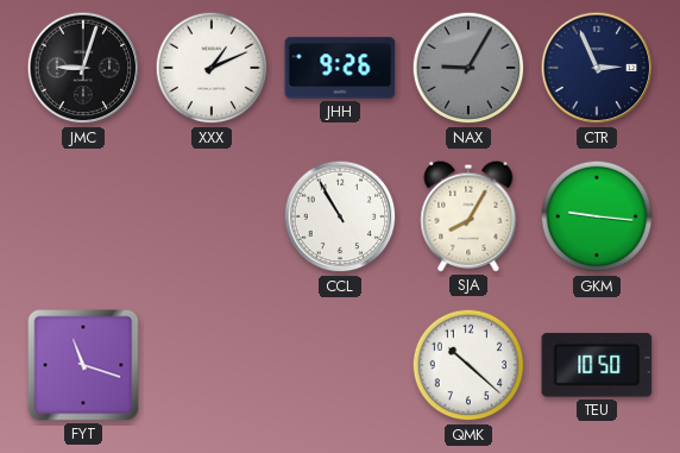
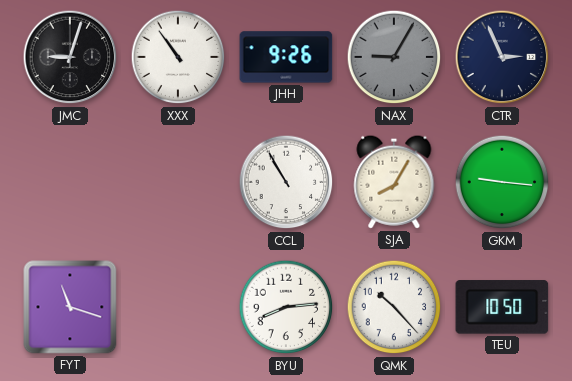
XXX: 1:11 -> 10:54
BYU: none -> 8:14
QMK: 10:22 -> 10:23
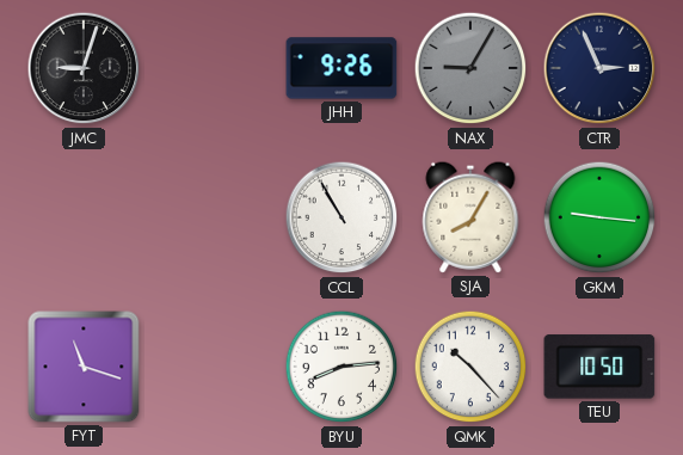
XXX: 10:54 -> none
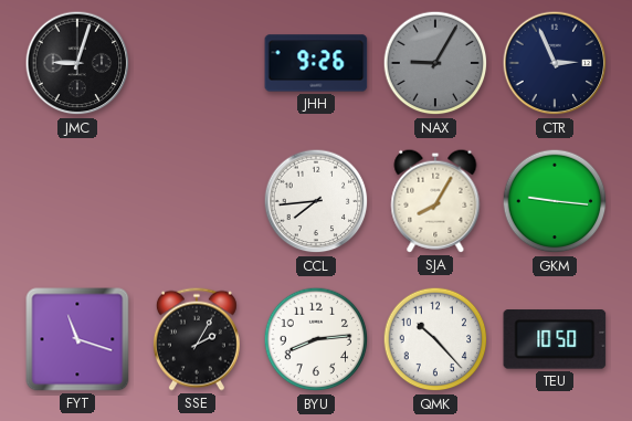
CCL: 10:55 -> 7:44
SSE: none -> 2:05
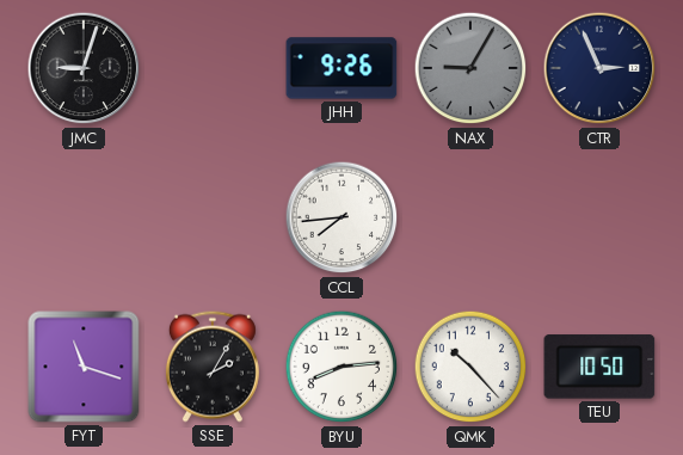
SJA: 8:05 -> none
GKM: 9:16 -> none
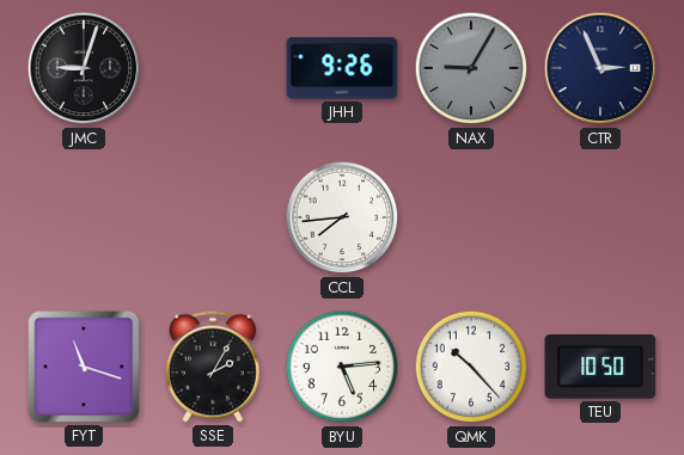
BYU: 8:14 -> 5:14
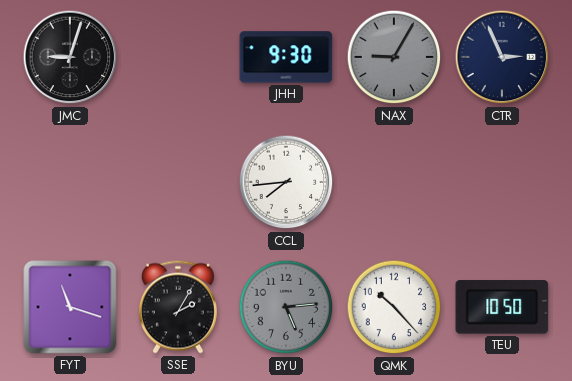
JHH: 9:26 -> 9:30
BYU dial: white -> grey
